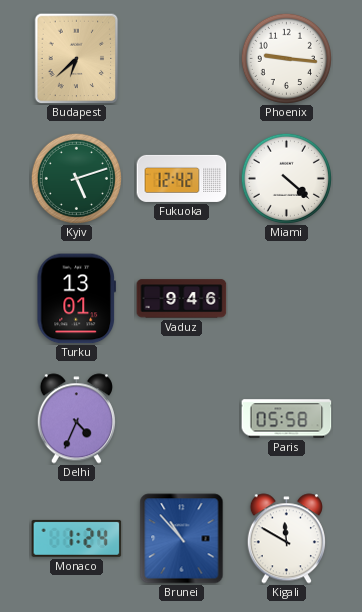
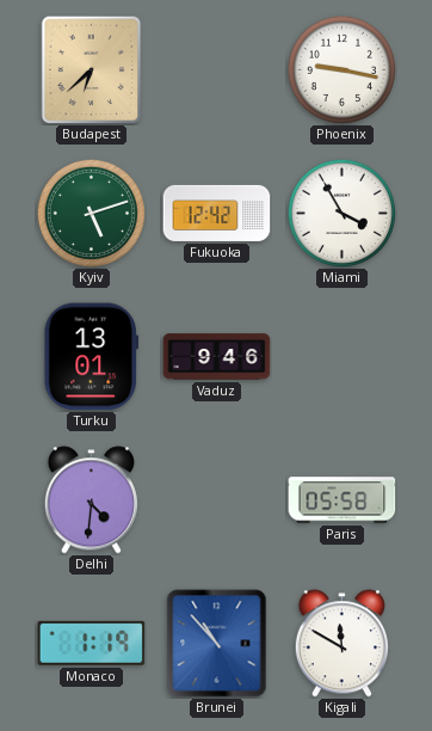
Phoenix: 9:16 -> 9:17
Miami: 4:22 -> 3:55
Delhi: 4:34 -> 4:31
Monaco: 1:24 -> 1:19
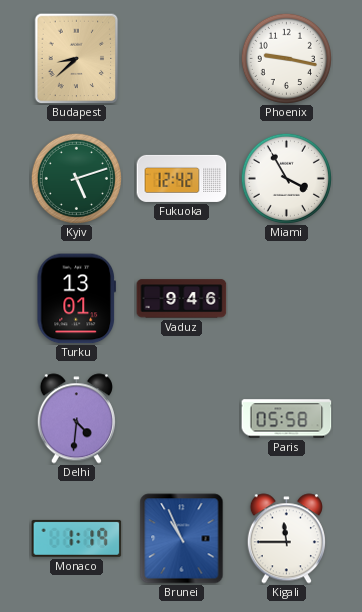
Budapest: 6:38 -> 8:38
Brunei: 10:53 -> 10:56
Kigali: 11:50 -> 11:45
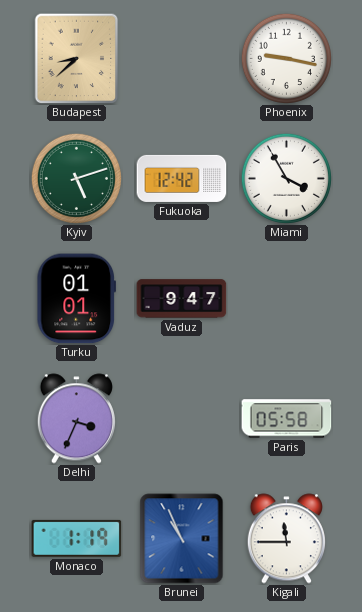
Turku: 13:01 -> 01:01
Vaduz: 9:46 -> 9:47
Delhi: 4:31 -> 3:34
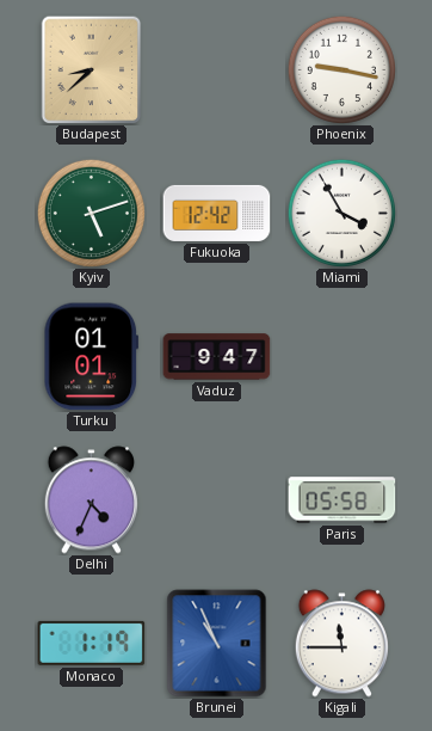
Delhi: 3:34 -> 4:34
